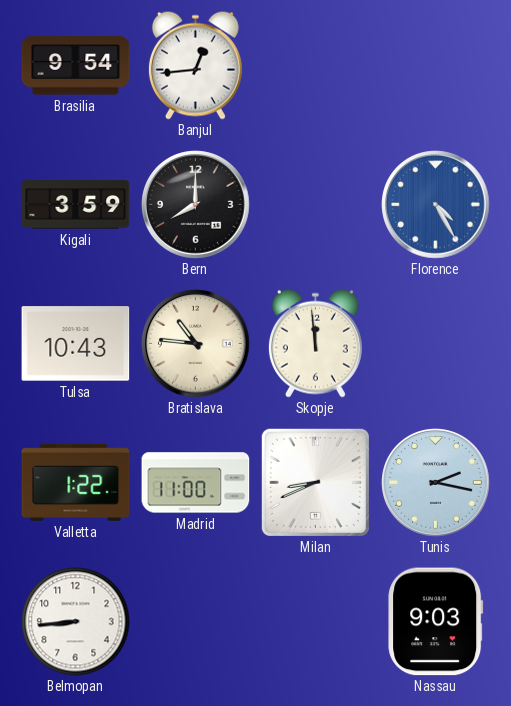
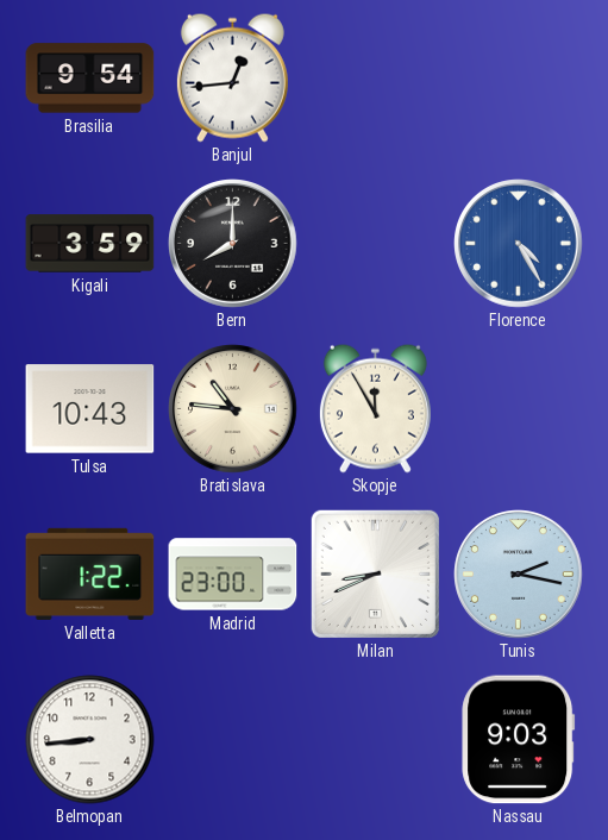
Skopje: 11:59 -> 11:55
Madrid: 11:00 -> 23:00
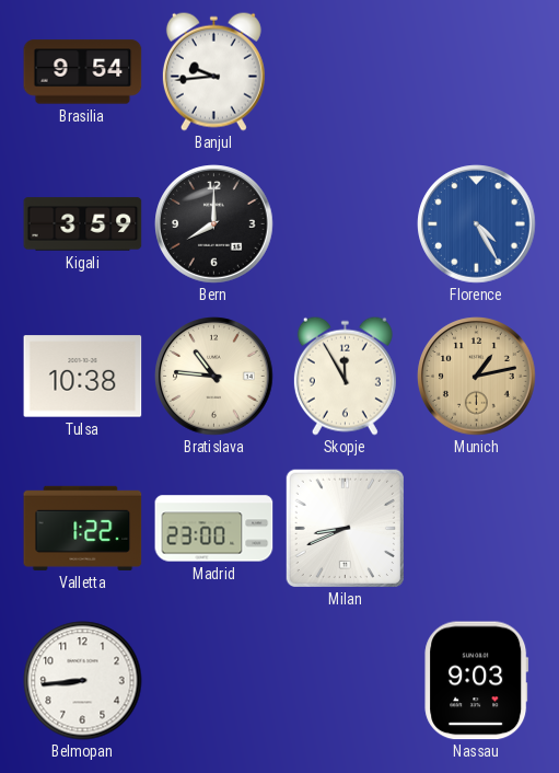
Banjul: 12:44 -> 9:44
Tulsa: 10:43 -> 10:38
Munich: none -> 1:13
Tunis: 2:17 -> none
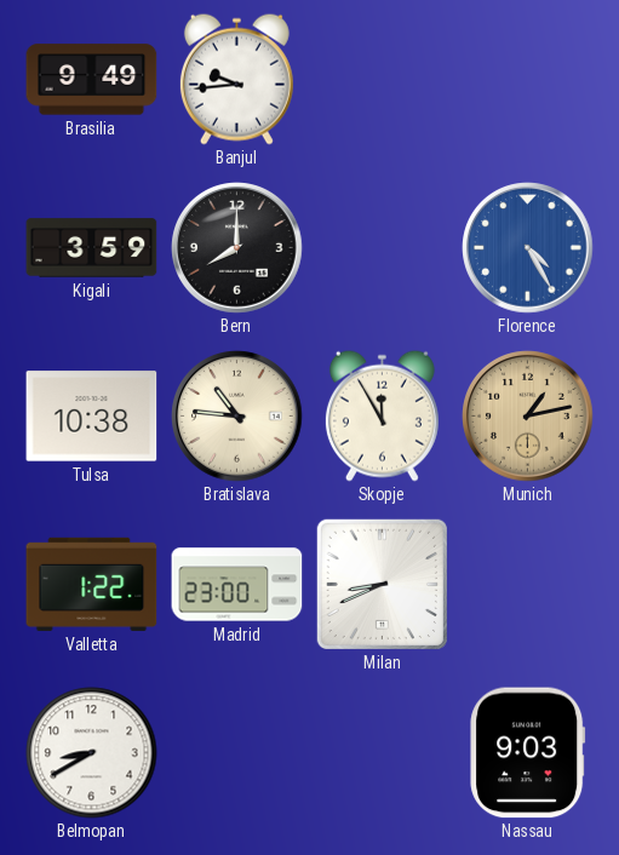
Brasilia: 9:54 -> 9:49
Belmopan: 8:44 -> 8:40
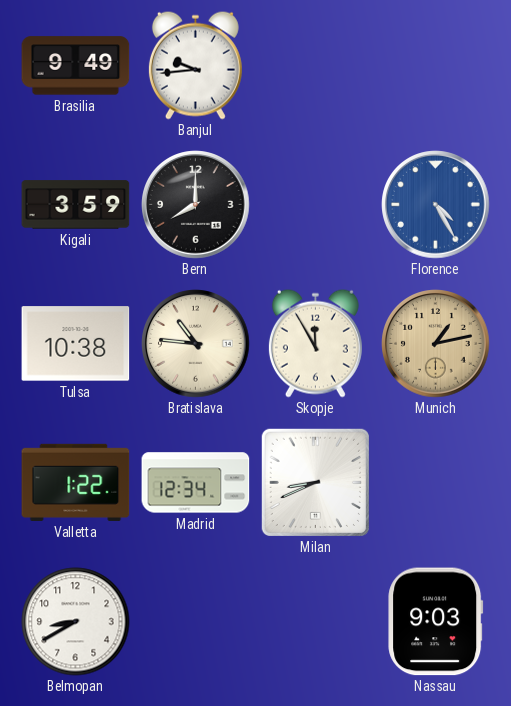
Madrid: 23:00 -> 12:34
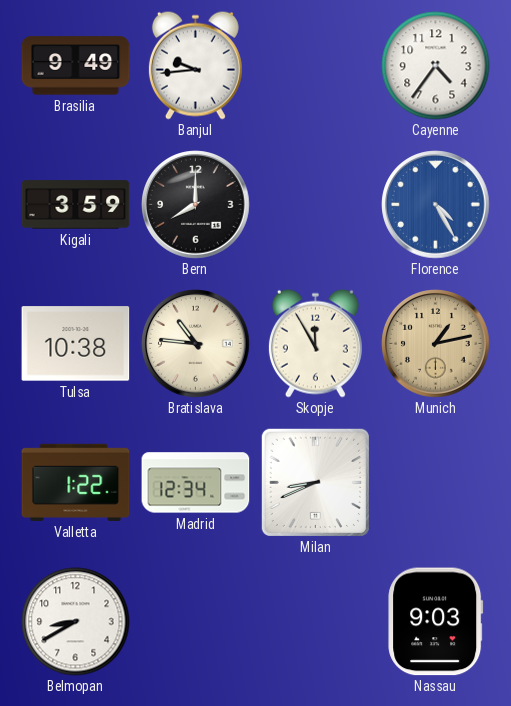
Cayenne: none -> 4:36
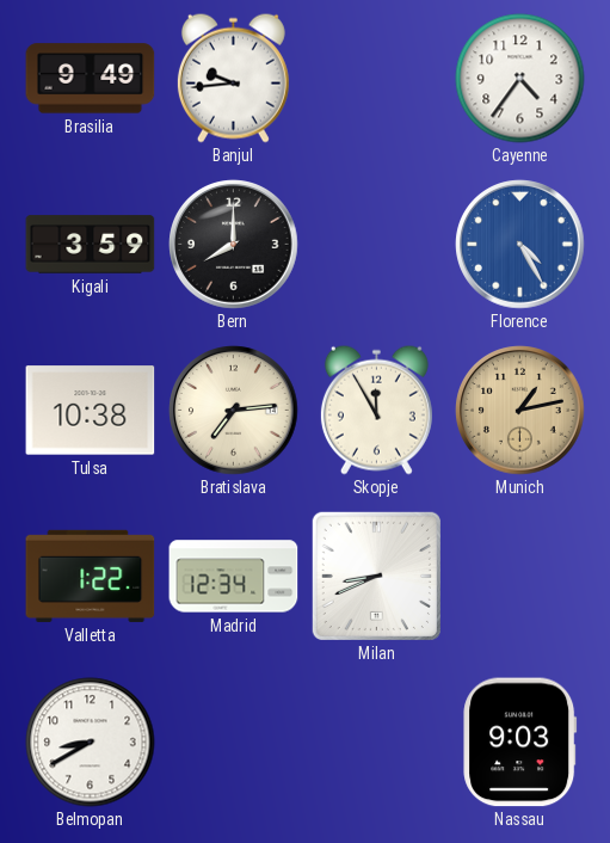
Bratislava: 10:46 -> 7:14
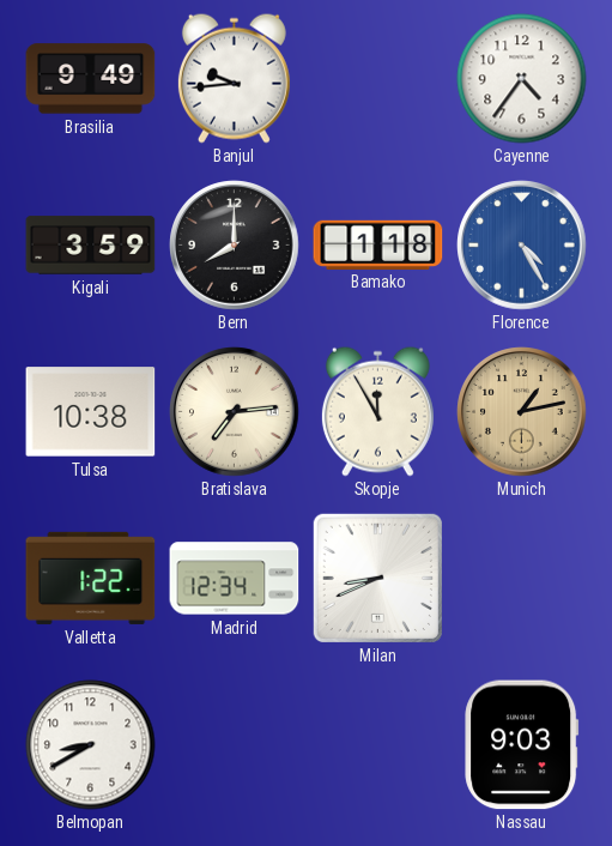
Bamako: none -> 1:18
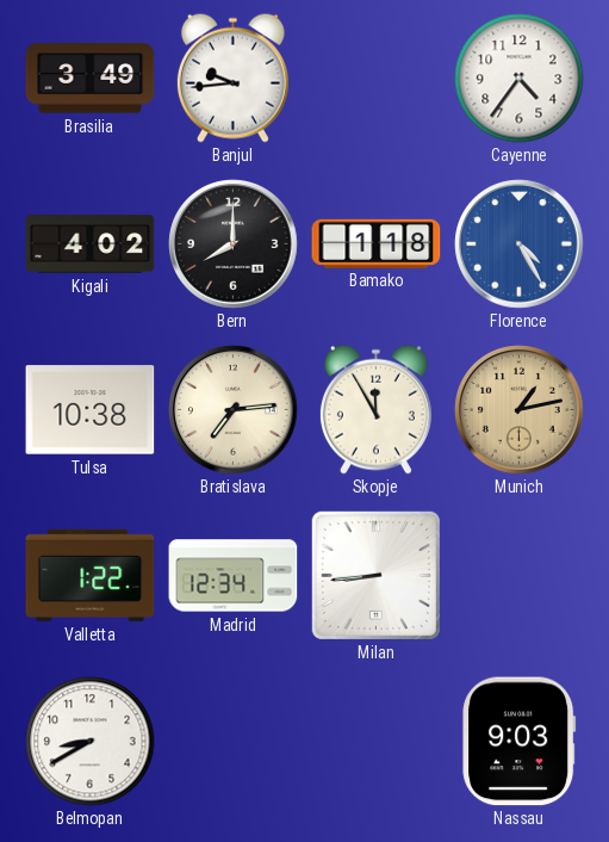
Brasilia: 9:49 -> 3:49
Kigali: 3:59 -> 4:02
Milan: 8:41 -> 8:44
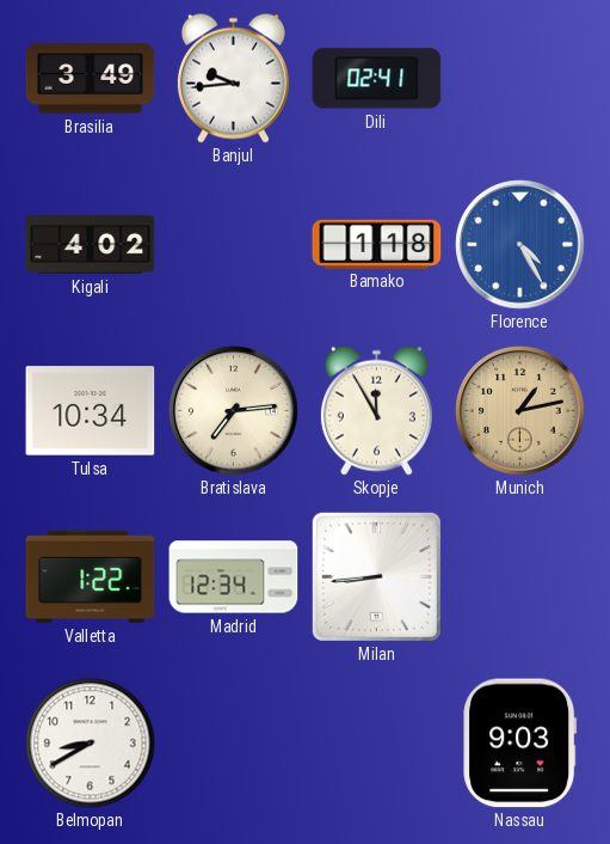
Dili: none -> 02:41
Cayenne: 4:36 -> none
Bern: 8:00 -> none
Tulsa: 10:38 -> 10:34
